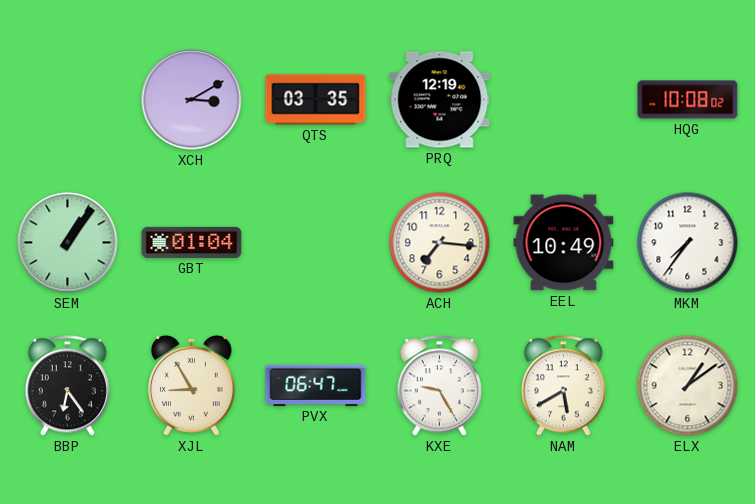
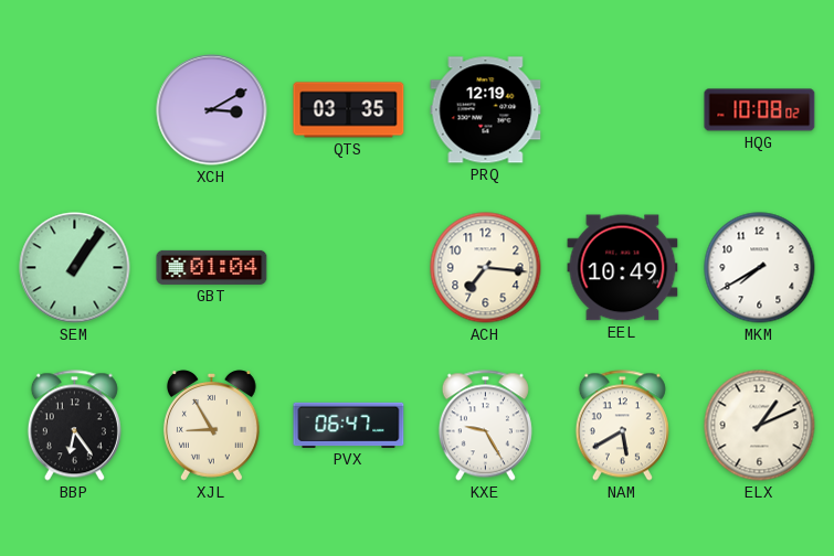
MKM: 7:36 -> 7:40
ELX: 1:09 -> 1:11
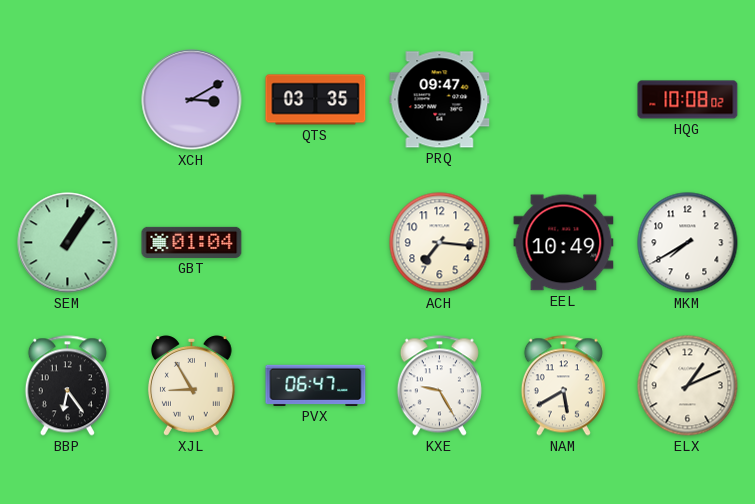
PRQ: 12:19 -> 09:47
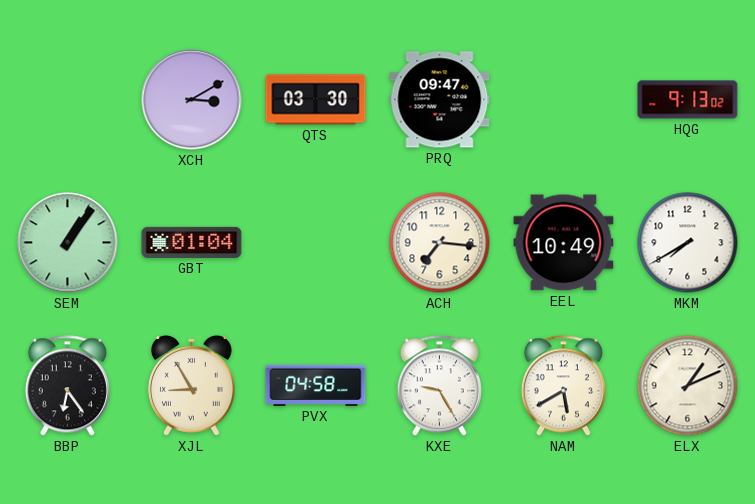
QTS: 03:35 -> 03:30
HQG: 10:08 -> 9:13
PVX: 06:47 -> 04:58
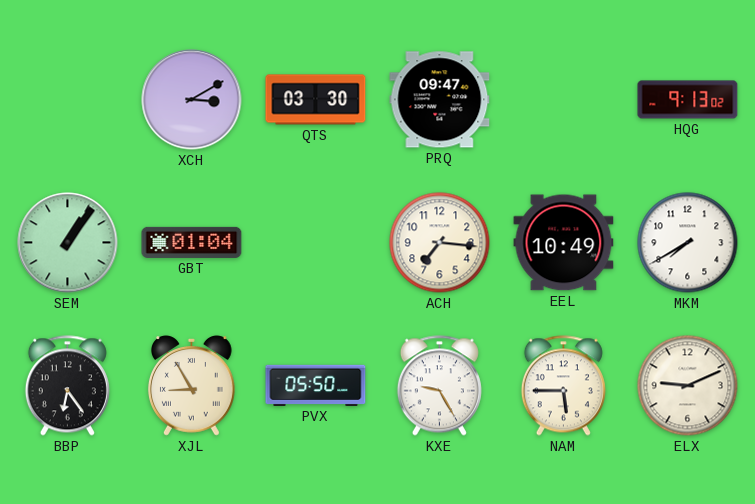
PVX: 04:58 -> 05:50
NAM: 5:40 -> 5:45
ELX: 1:11 -> 9:11
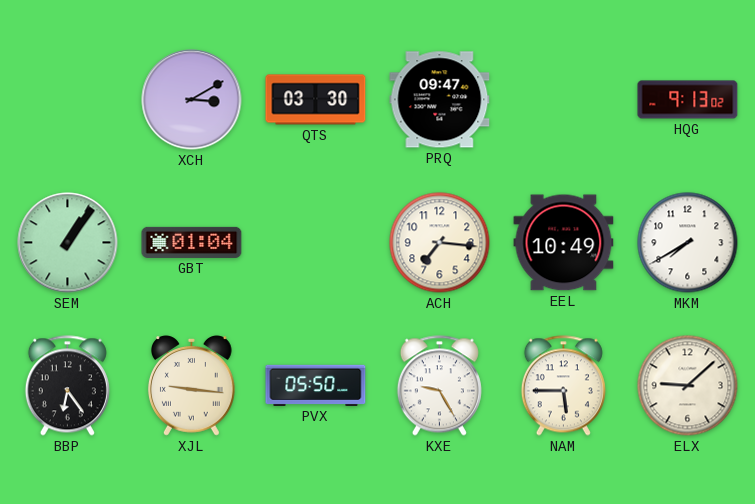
XJL: 8:55 -> 9:16
ELX: 9:11 -> 9:08
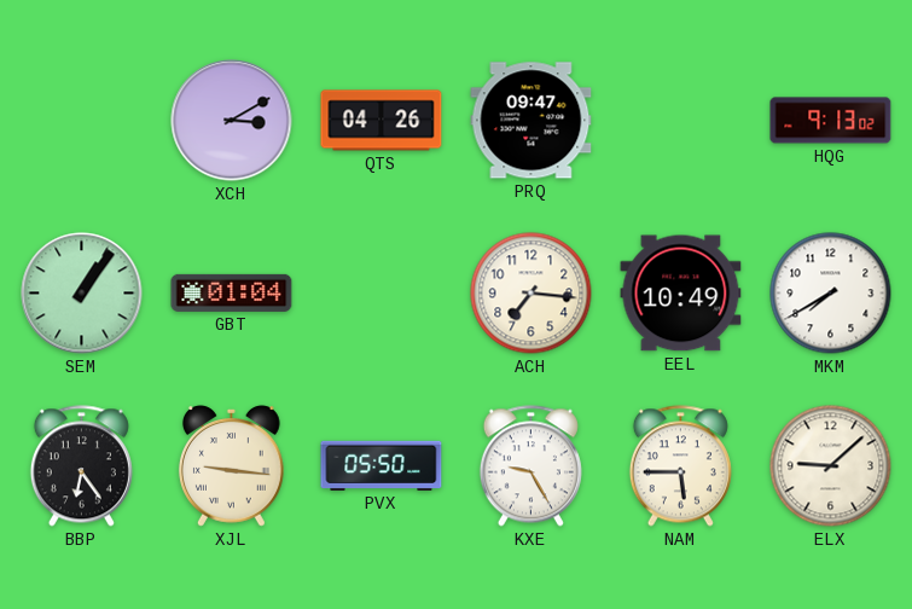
QTS: 03:30 -> 04:26
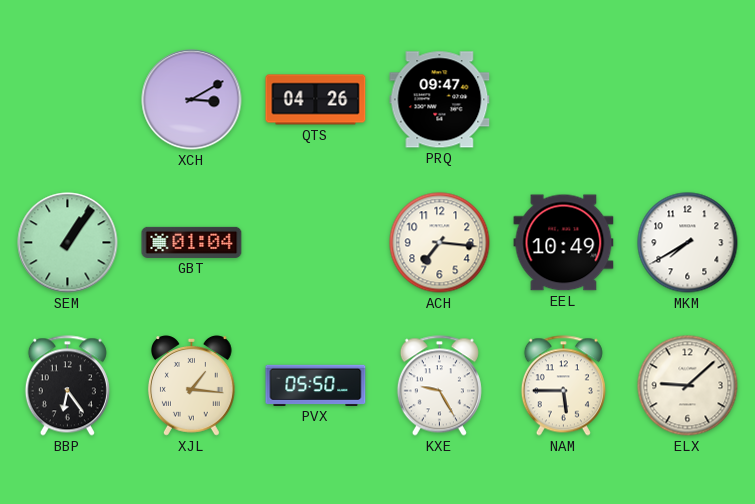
HQG: 9:13 -> none
XJL: 9:16 -> 1:16
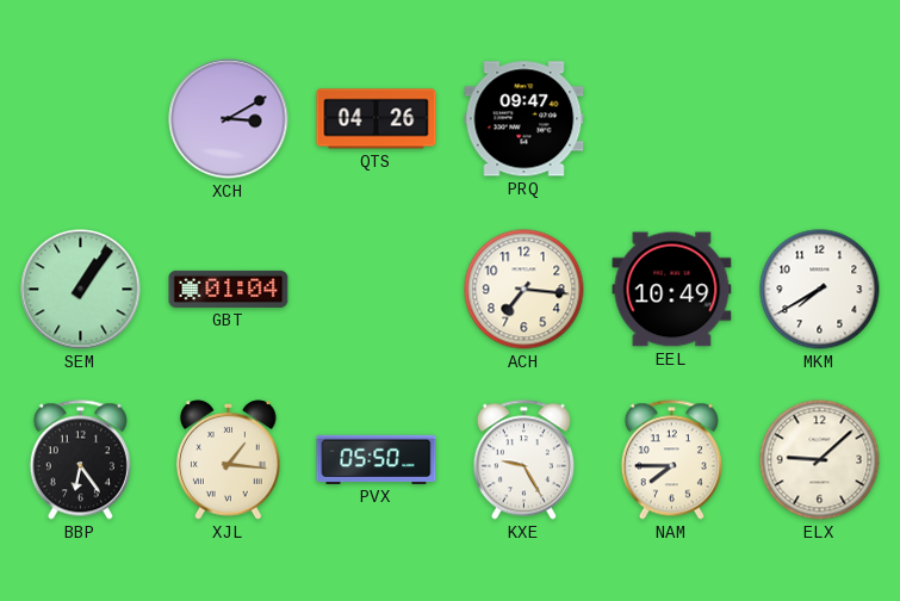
NAM: 5:45 -> 7:45
